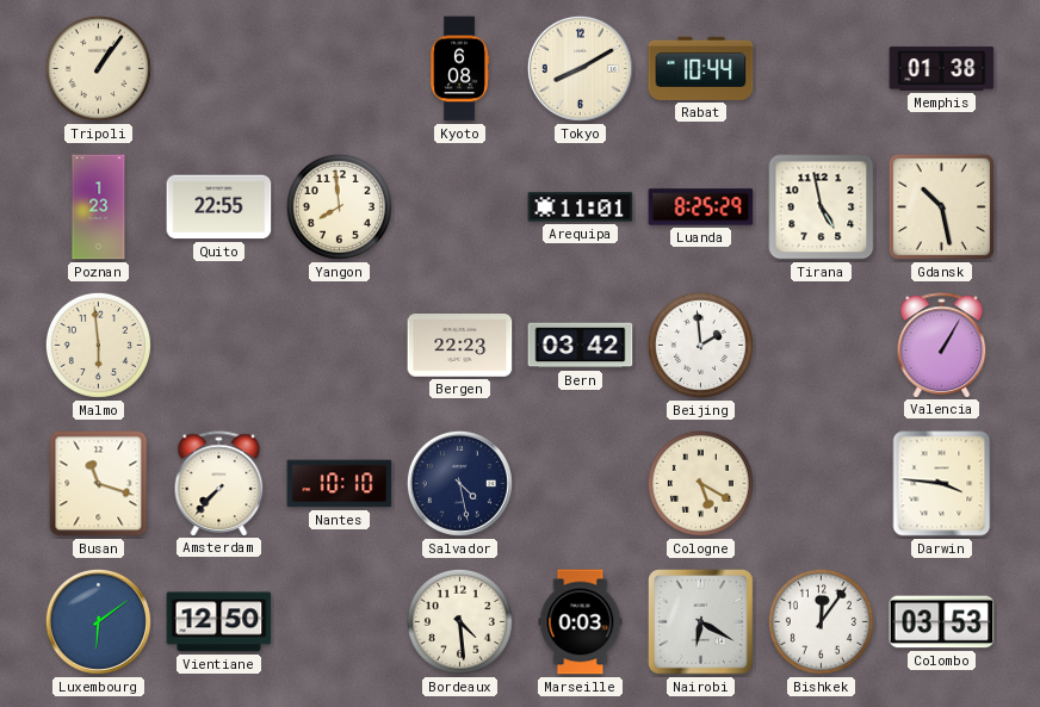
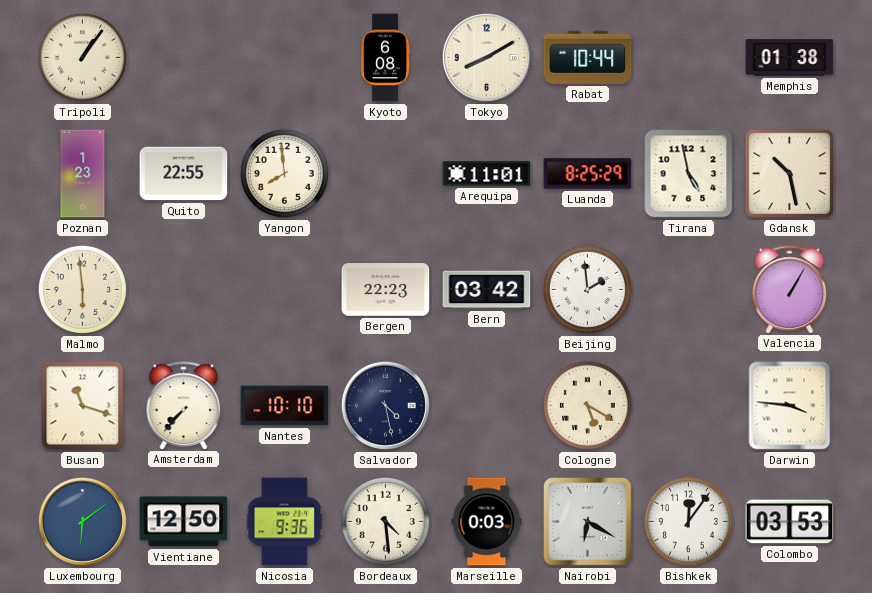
Nicosia: none -> 9:36
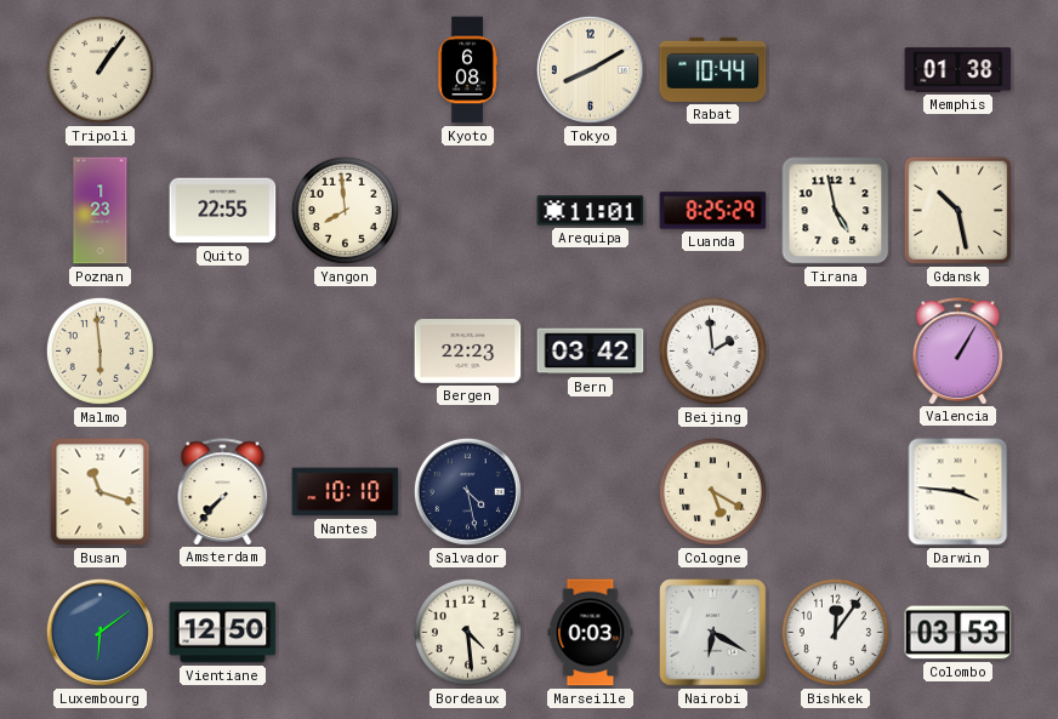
Nicosia: 9:36 -> none
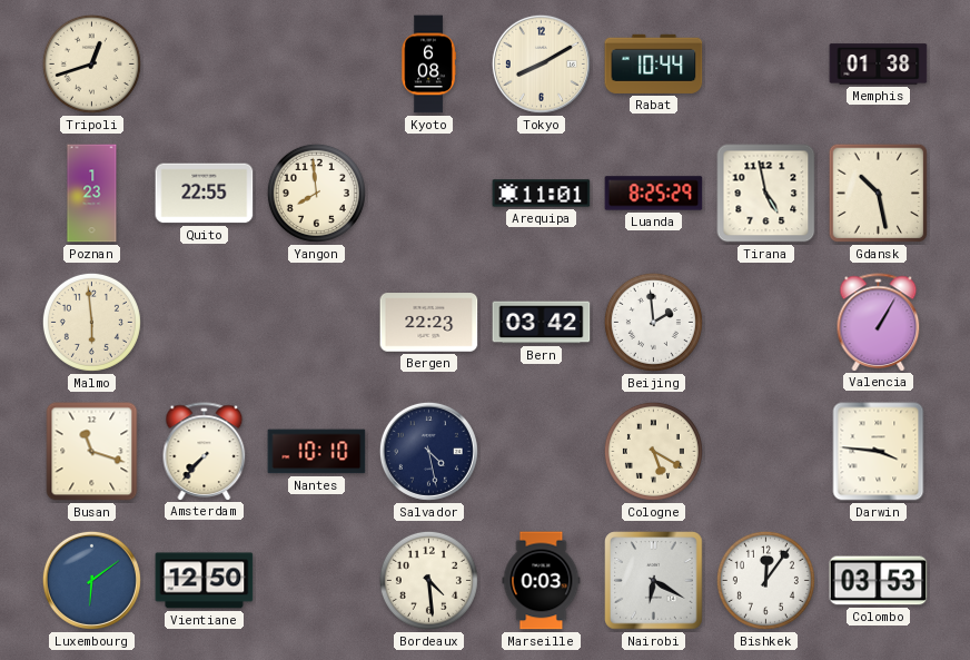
Tripoli: 1:06 -> 12:42
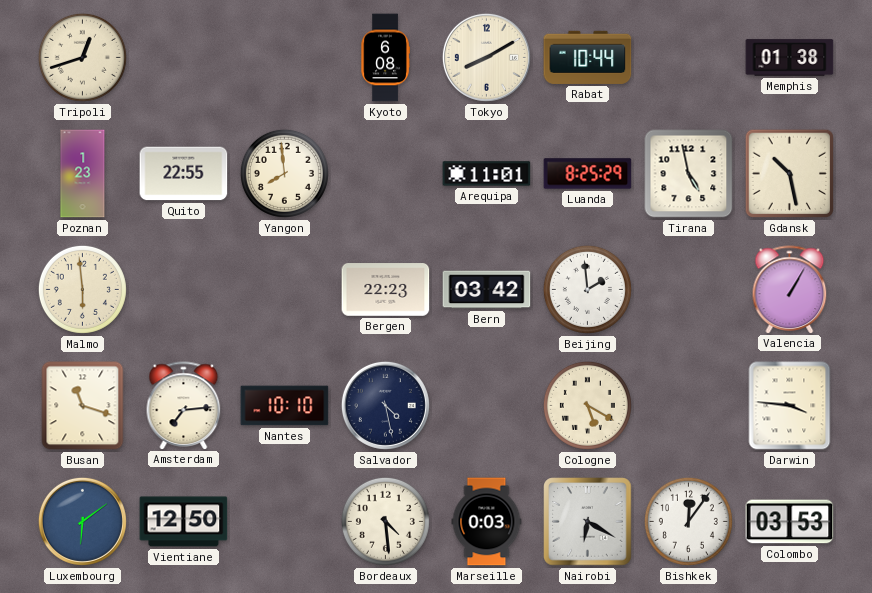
Amsterdam: 7:37 -> 7:14
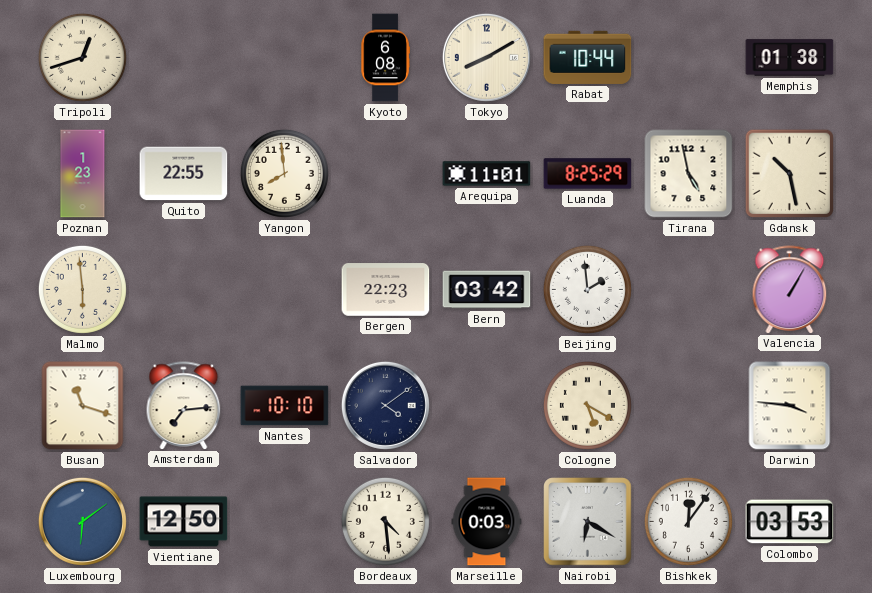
Salvador: 4:28 -> 4:09
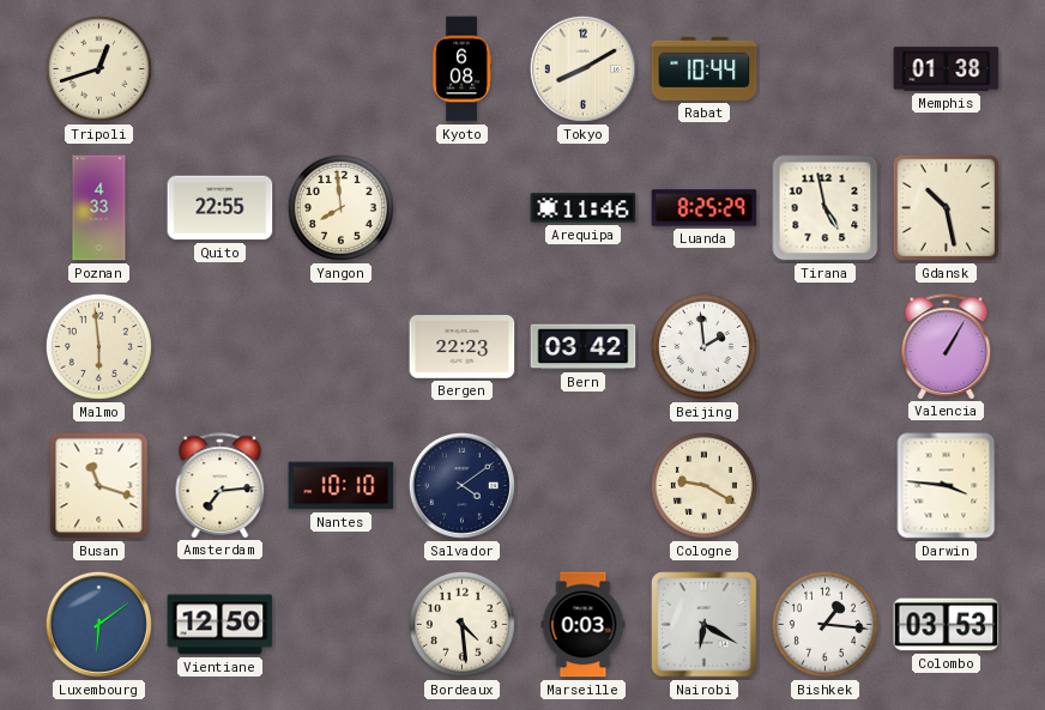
Poznan: 1:23 -> 4:33
Arequipa: 11:01 -> 11:46
Cologne: 5:20 -> 9:20
Bishkek: 12:06 -> 1:16
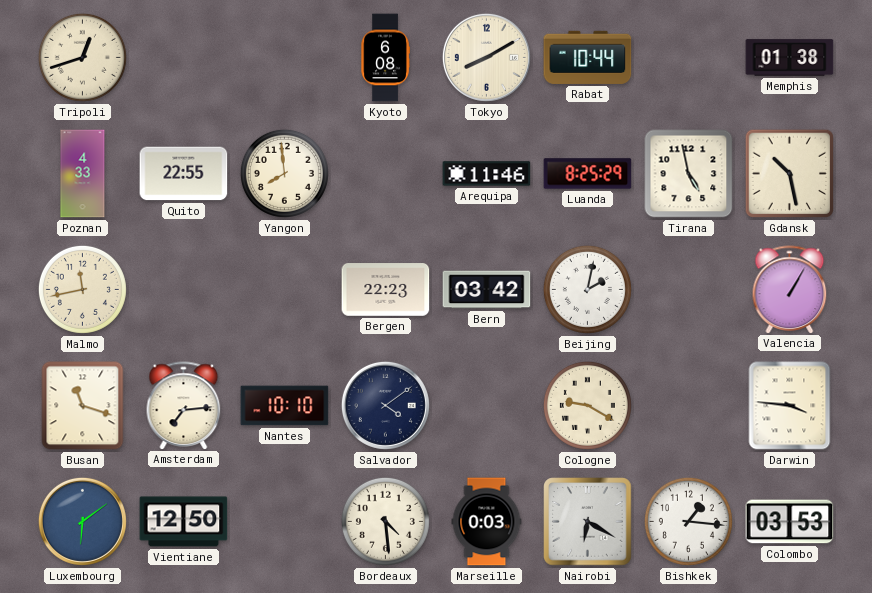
Malmo: 5:59 -> 11:43
Beijing: 1:59 -> 2:02
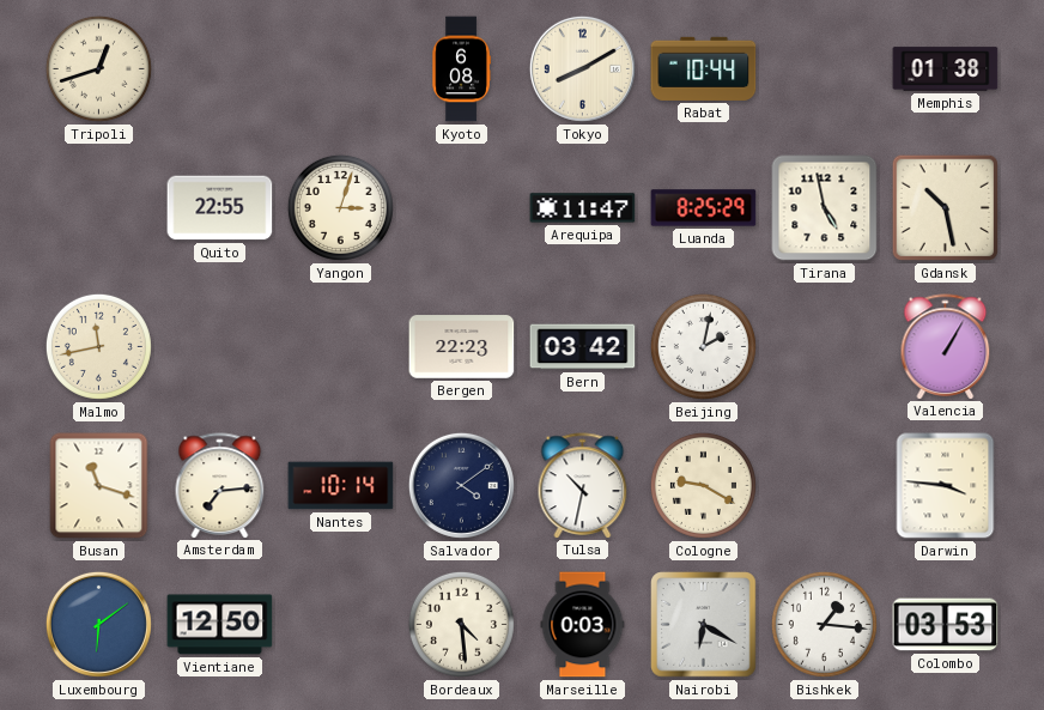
Poznan: 4:33 -> none
Yangon: 7:59 -> 3:03
Arequipa: 11:46 -> 11:47
Nantes: 10:10 -> 10:14
Tulsa: none -> 10:32
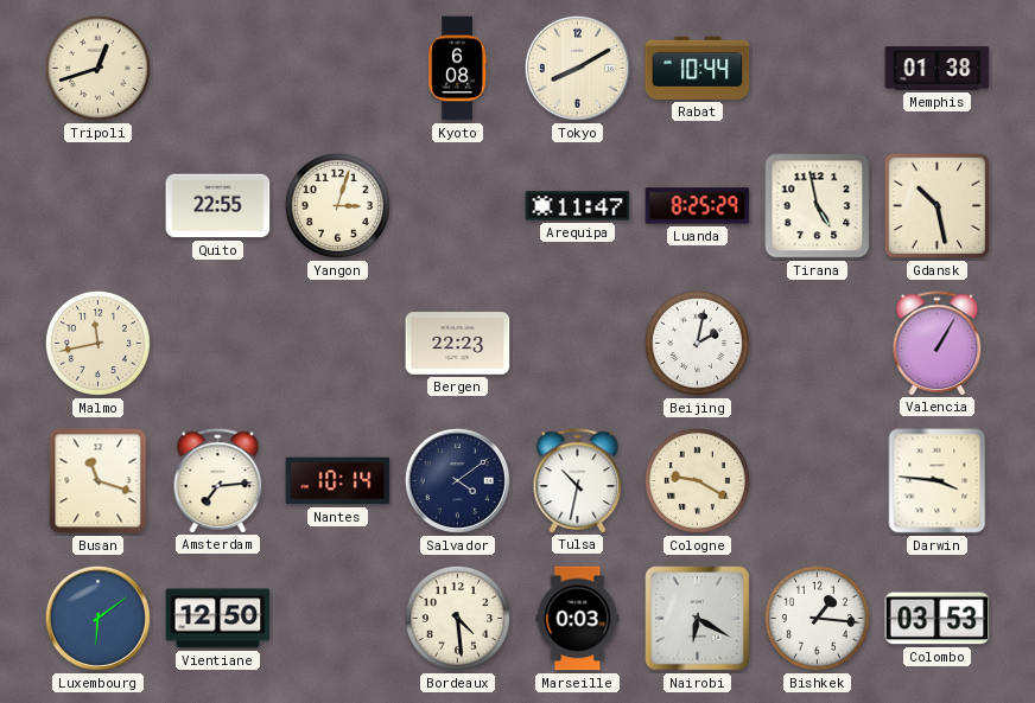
Bern: 03:42 -> none
